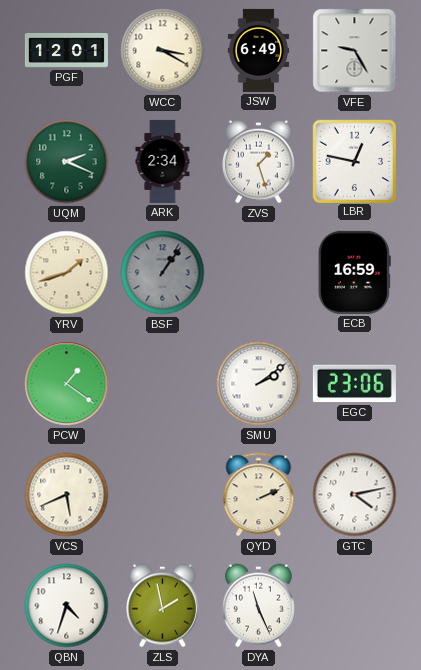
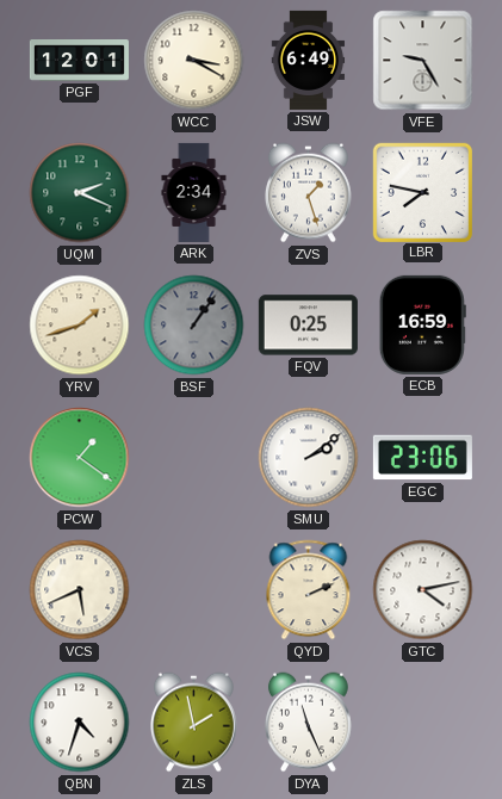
LBR: 12:47 -> 7:47
FQV: none -> 0:25
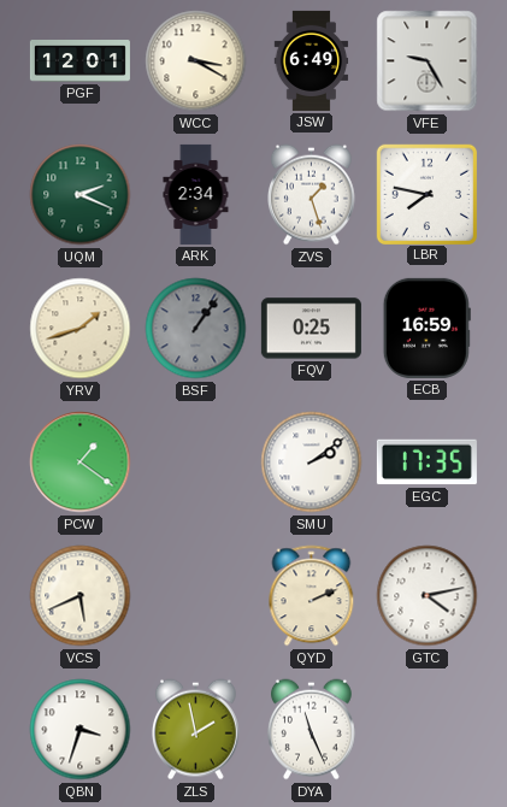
EGC: 23:06 -> 17:35
QBN: 4:33 -> 3:33
